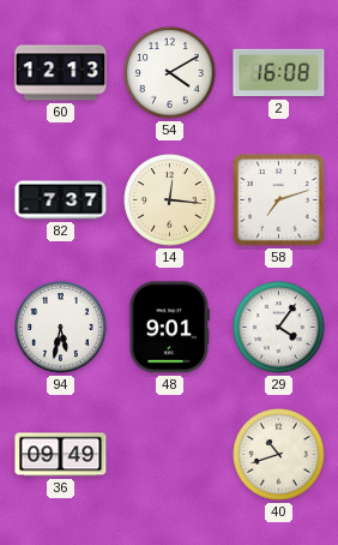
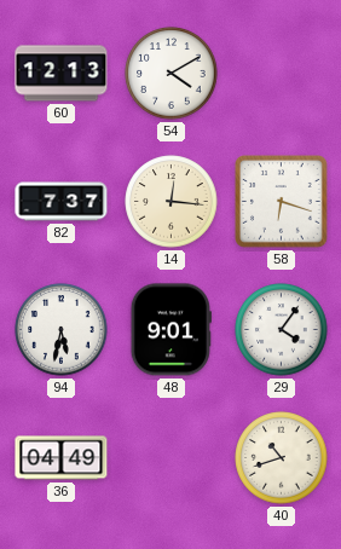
2: 16:08 -> none
58: 7:12 -> 6:18
36: 09:49 -> 04:49
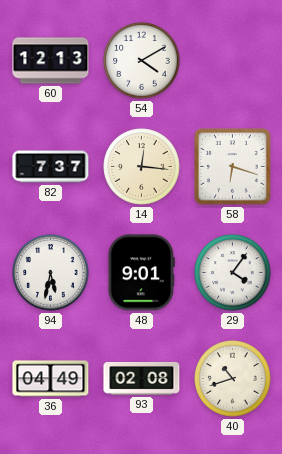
93: none -> 02:08
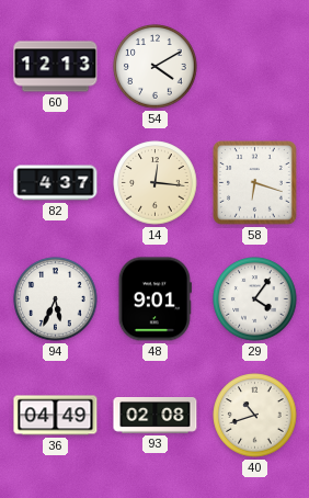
82: 7:37 -> 4:37
94: 5:32 -> 5:34
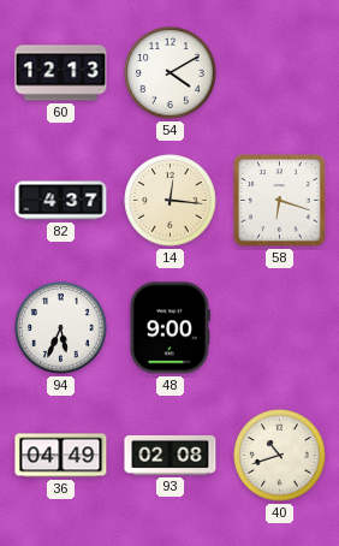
48: 9:01 -> 9:00
29: 4:06 -> none
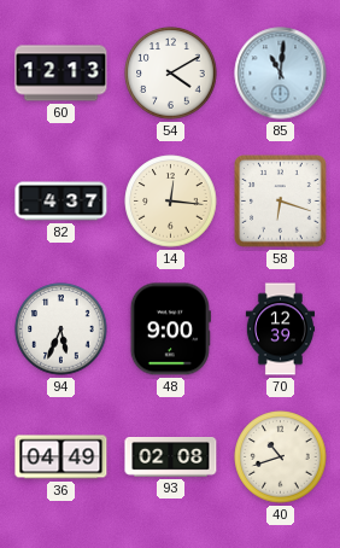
85: none -> 11:01
70: none -> 12:39
